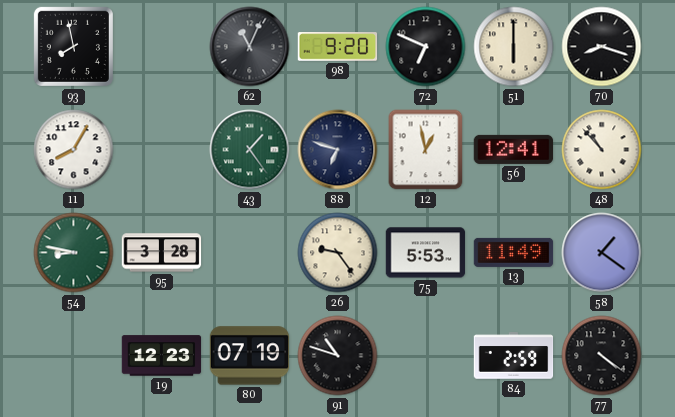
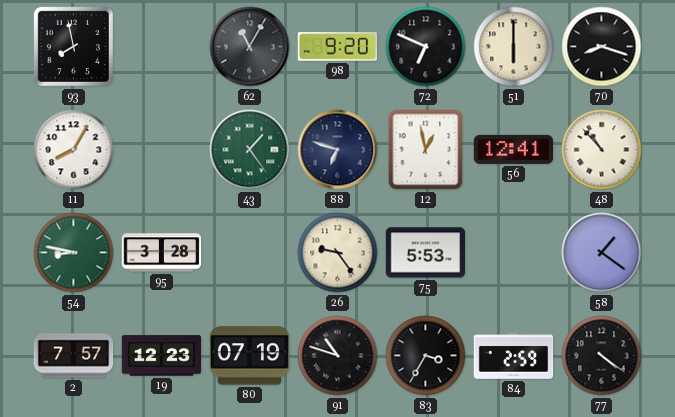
62: 11:04 -> 11:05
13: 11:49 -> none
2: none -> 7:57
83: none -> 3:35
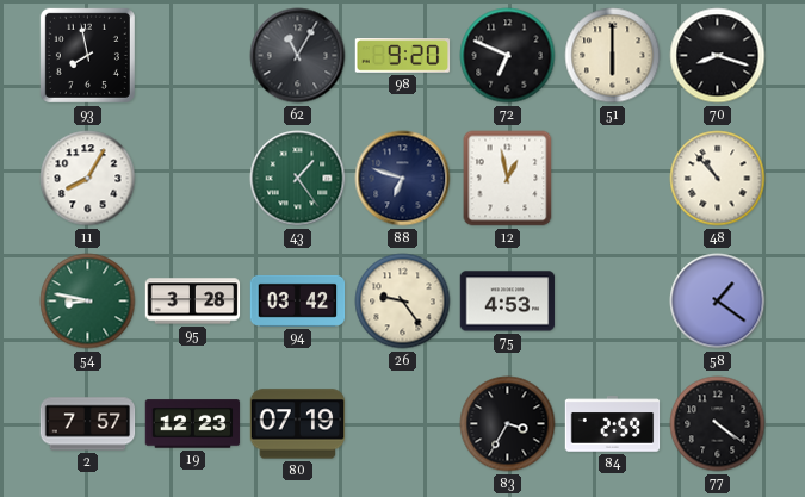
56: 12:41 -> none
94: none -> 03:42
75: 5:53 -> 4:53
91: 10:48 -> none
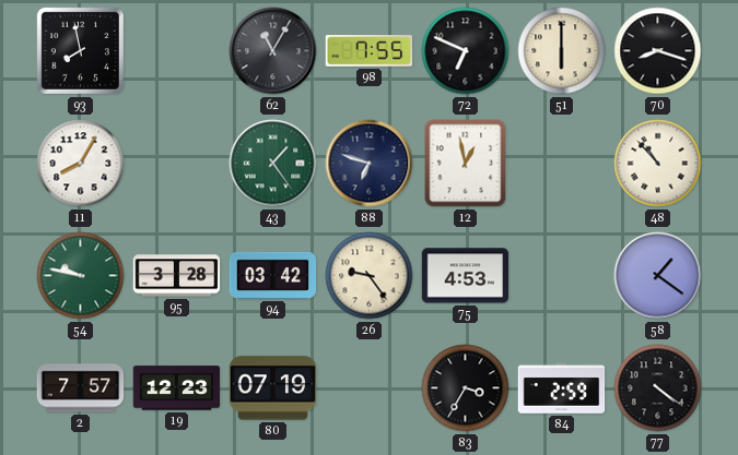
98: 9:20 -> 7:55
54: 8:47 -> 9:47
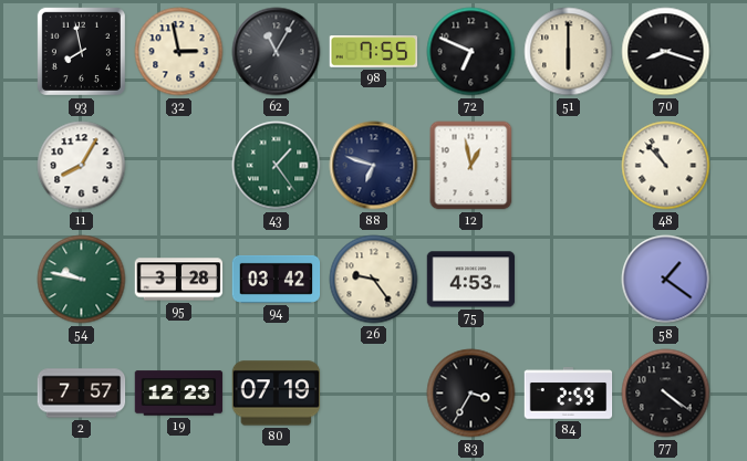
32: none -> 2:58
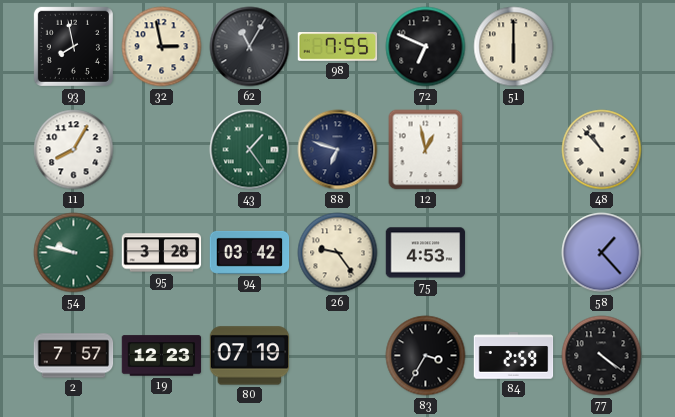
70: 8:18 -> none
58: 1:21 -> 1:23
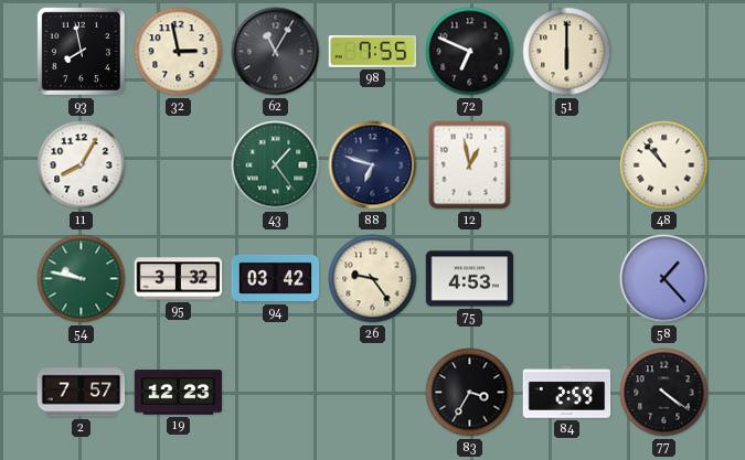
95: 3:28 -> 3:32
80: 07:19 -> none
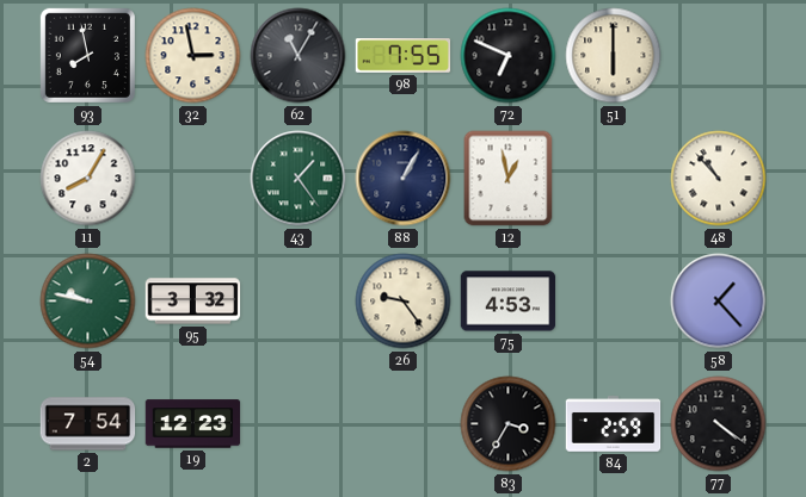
88: 6:48 -> 1:05
94: 03:42 -> none
2: 7:57 -> 7:54
